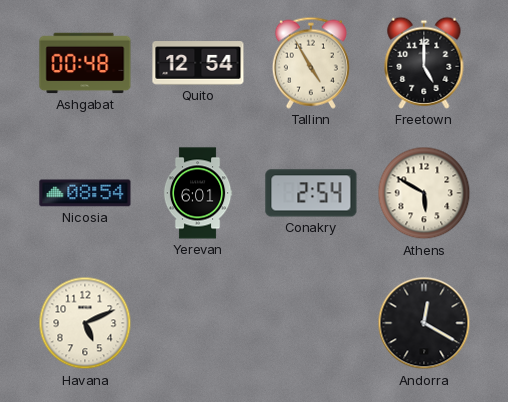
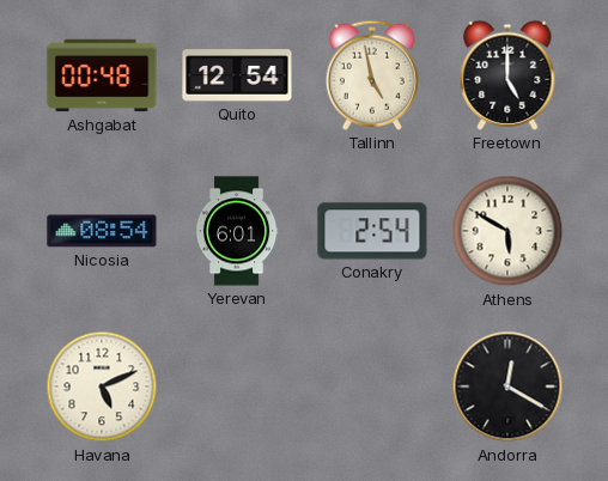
Tallinn: 4:55 -> 4:58
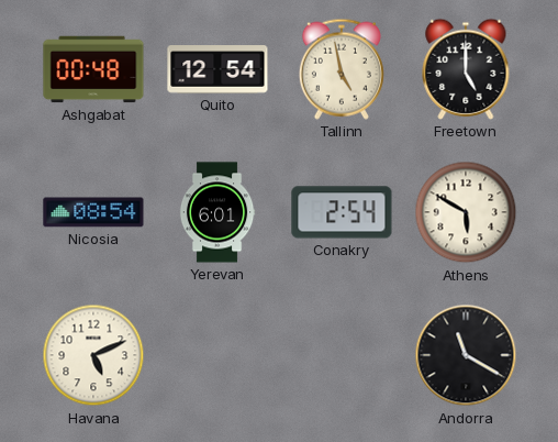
Andorra: 12:20 -> 11:20
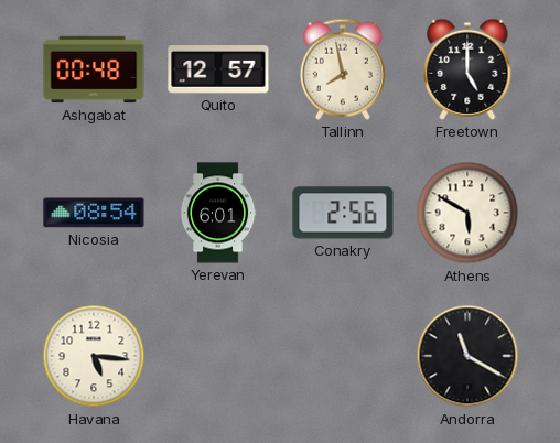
Quito: 12:54 -> 12:57
Tallinn: 4:58 -> 7:58
Conakry: 2:54 -> 2:56
Havana: 5:11 -> 5:16
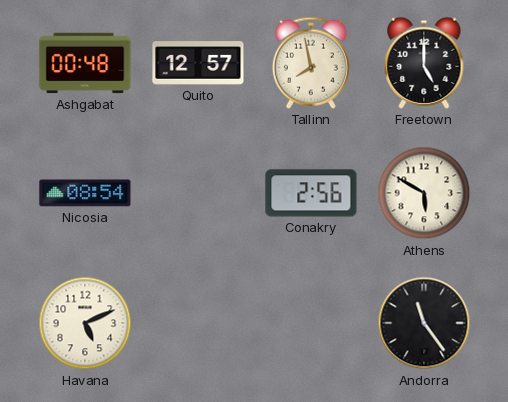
Yerevan: 6:01 -> none
Havana: 5:16 -> 5:11
Andorra: 11:20 -> 11:24
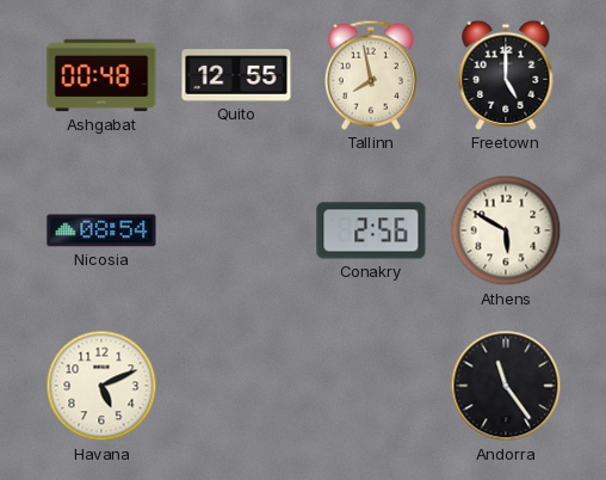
Quito: 12:57 -> 12:55
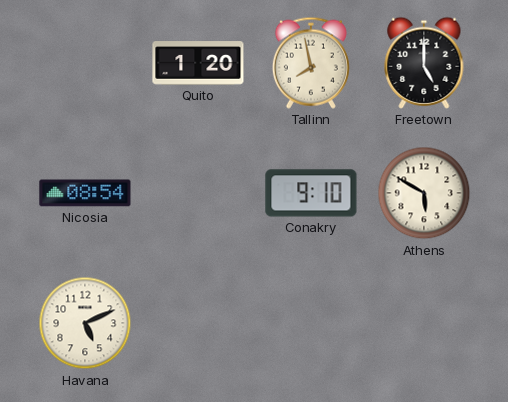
Ashgabat: 00:48 -> none
Quito: 12:55 -> 1:20
Conakry: 2:56 -> 9:10
Andorra: 11:24 -> none
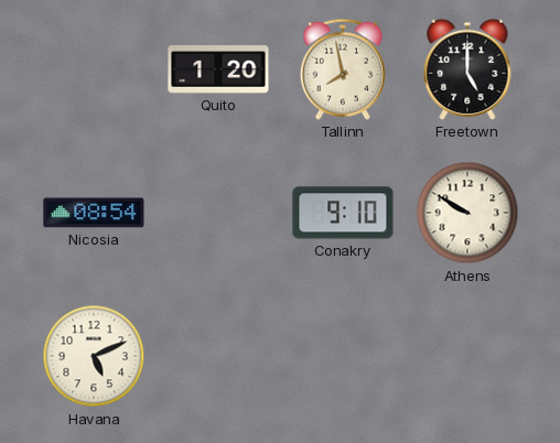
Athens: 5:50 -> 9:50
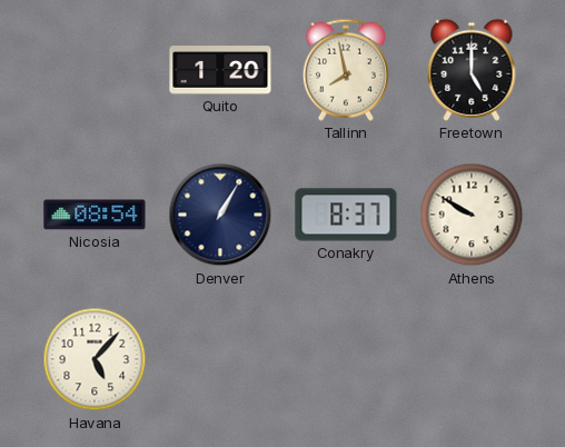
Denver: none -> 1:05
Conakry: 9:10 -> 8:37
Havana: 5:11 -> 5:07
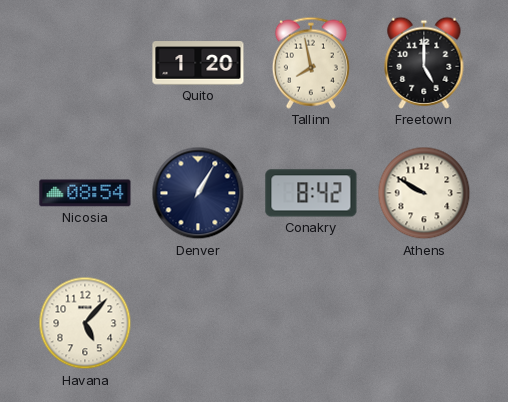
Conakry: 8:37 -> 8:42
